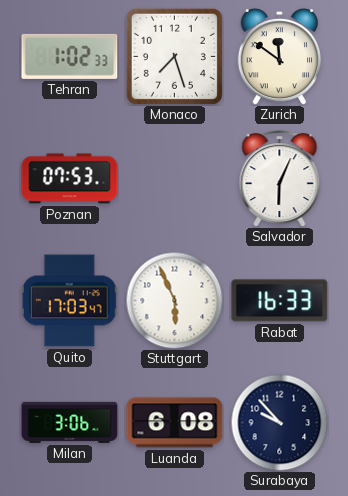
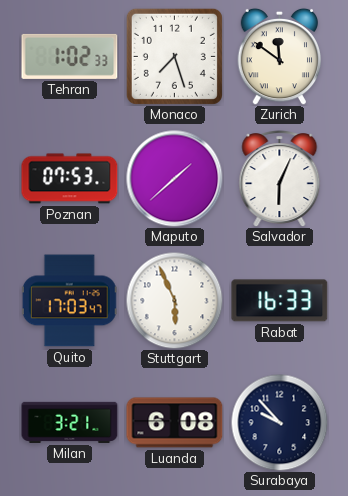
Maputo: none -> 1:38
Milan: 3:06 -> 3:21
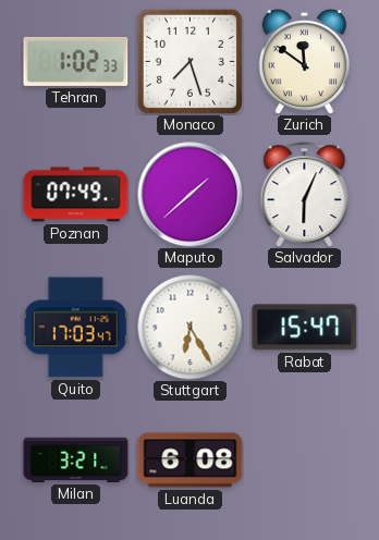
Poznan: 07:53 -> 07:49
Stuttgart: 5:56 -> 6:25
Rabat: 16:33 -> 15:47
Surabaya: 9:53 -> none
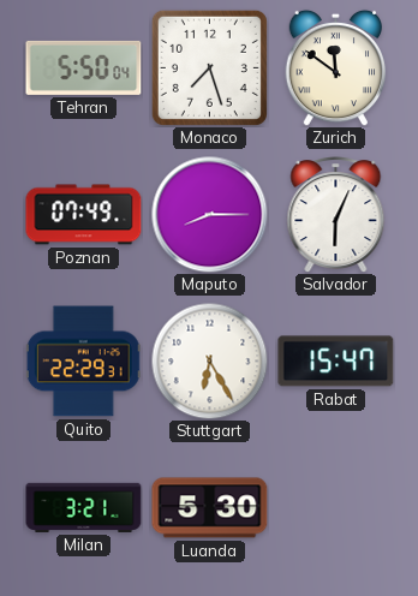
Tehran: 1:02 -> 5:50
Maputo: 1:38 -> 8:15
Quito: 17:03 -> 22:29
Luanda: 6:08 -> 5:30
